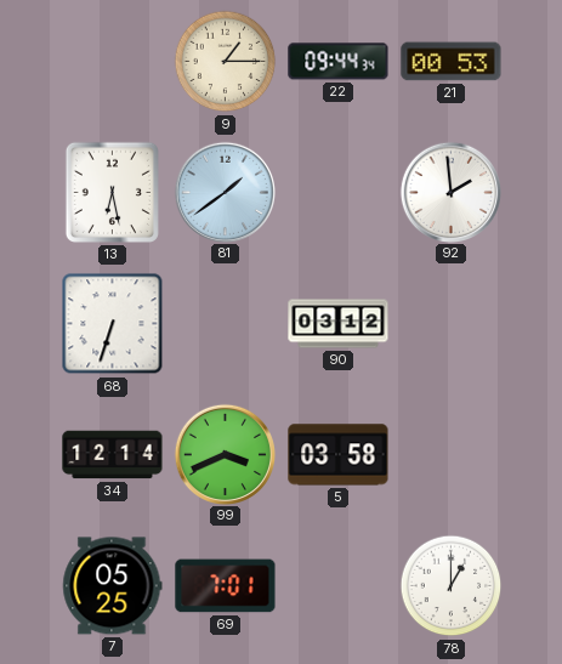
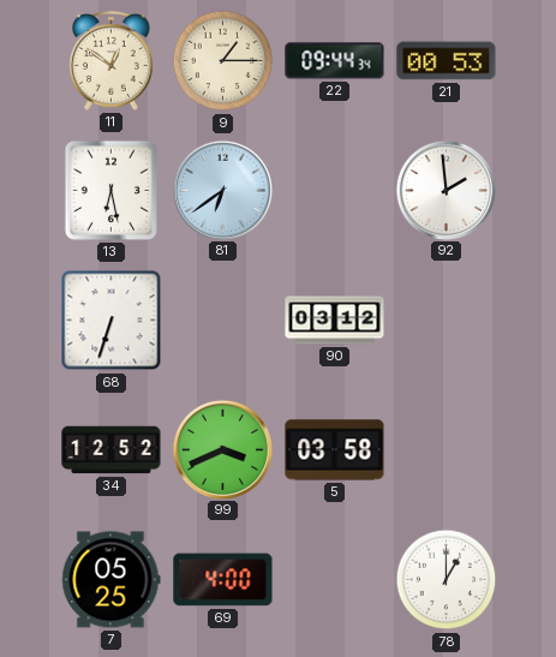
11: none -> 12:51
81: 1:39 -> 6:39
34: 12:14 -> 12:52
69: 7:01 -> 4:00
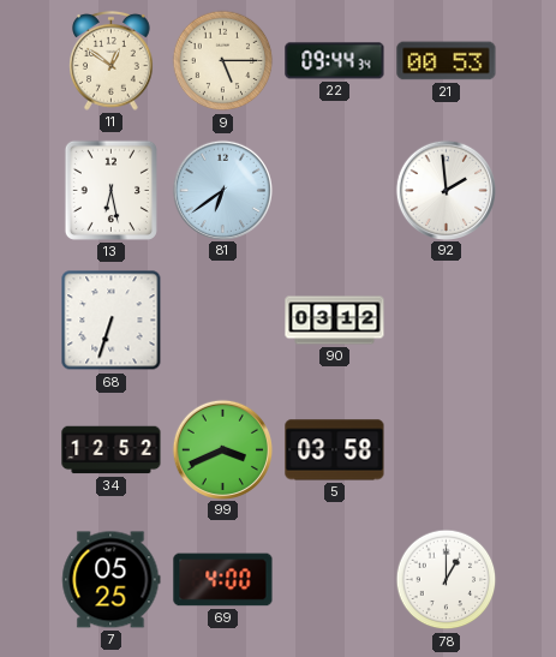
9: 1:15 -> 5:15
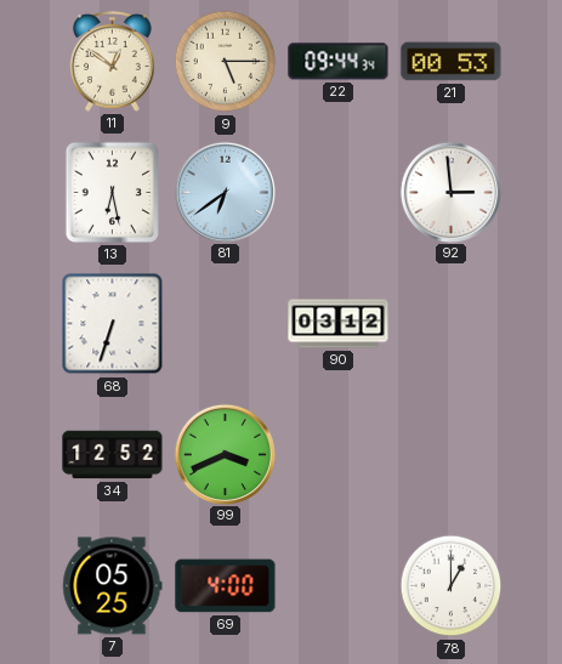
92: 1:59 -> 2:59
5: 03:58 -> none
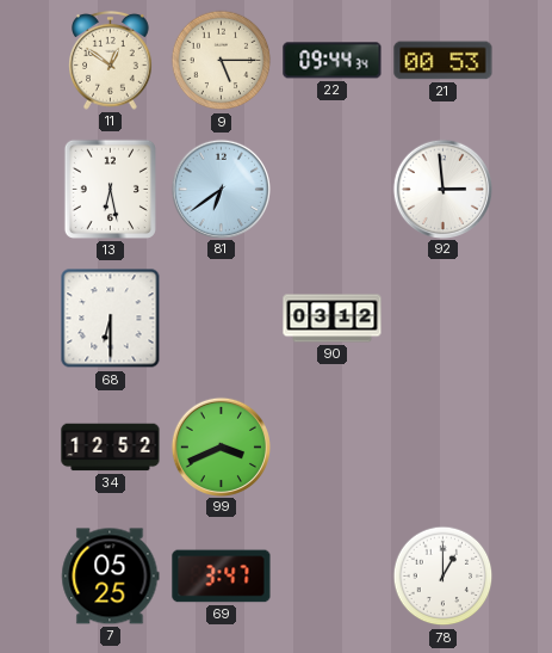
68: 6:33 -> 6:30
69: 4:00 -> 3:47
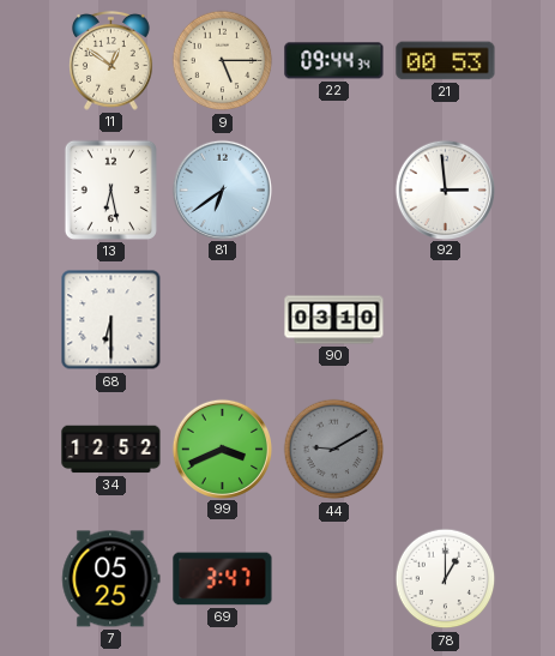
90: 03:12 -> 03:10
44: none -> 9:10
